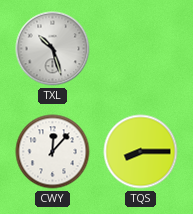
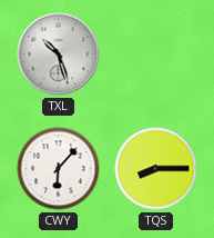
CWY: 12:07 -> 6:07
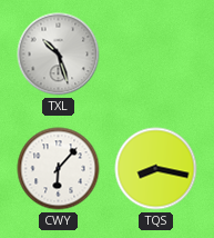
TQS: 8:15 -> 8:17
